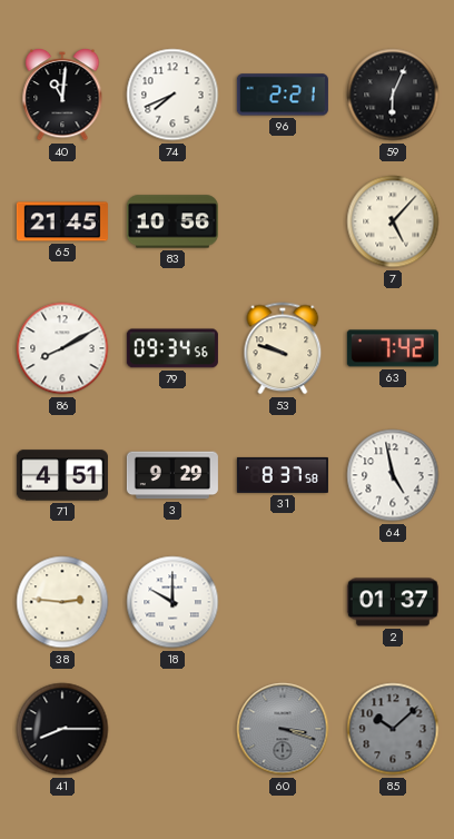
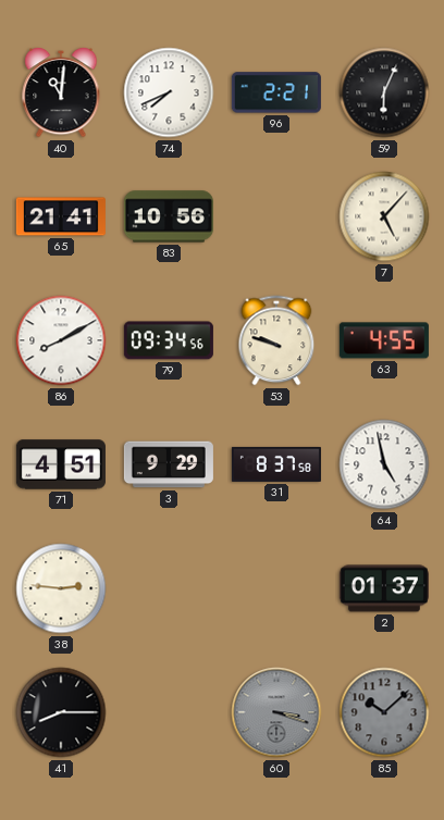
65: 21:45 -> 21:41
63: 7:42 -> 4:55
18: 10:00 -> none
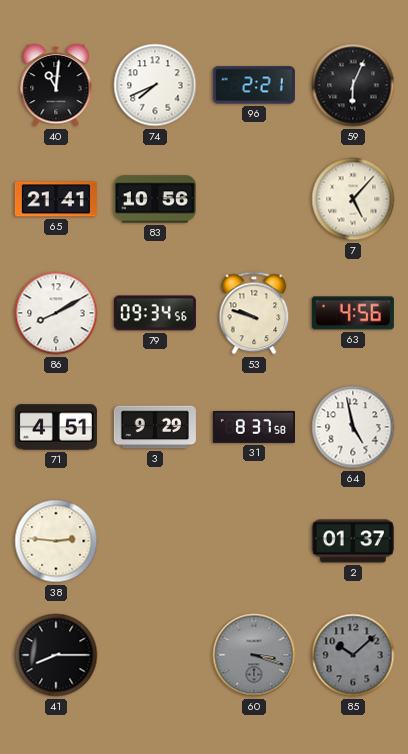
63: 4:55 -> 4:56
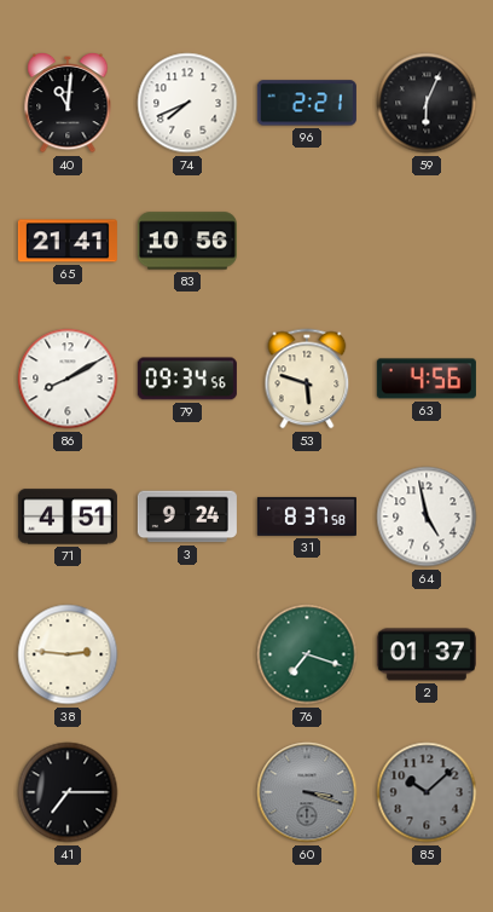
7: 5:07 -> none
53: 9:48 -> 5:48
3: 9:29 -> 9:24
76: none -> 7:18
41: 8:15 -> 7:15
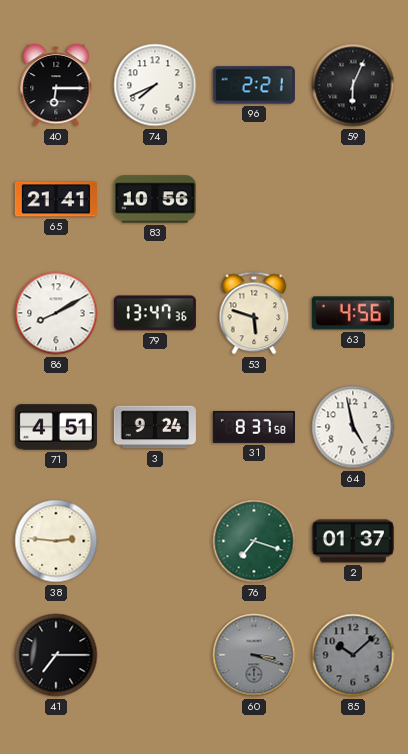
40: 11:01 -> 6:15
79: 09:34 -> 13:47
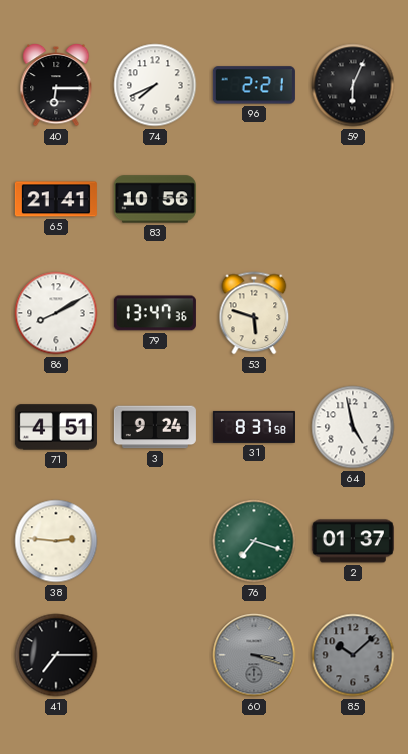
63: 4:56 -> none
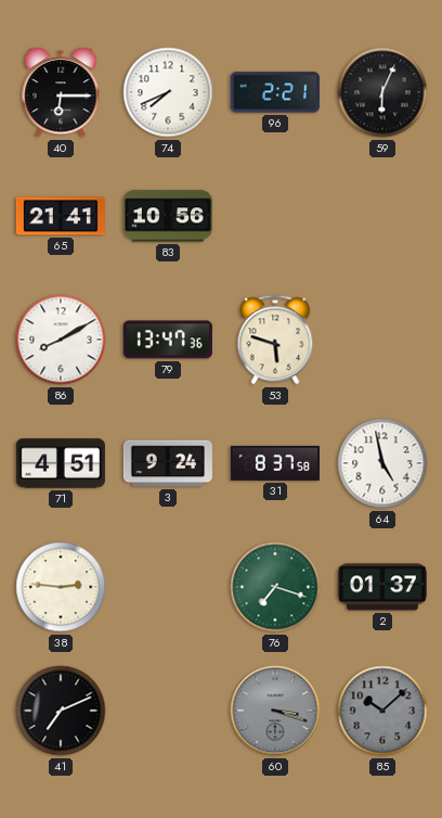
41: 7:15 -> 7:11
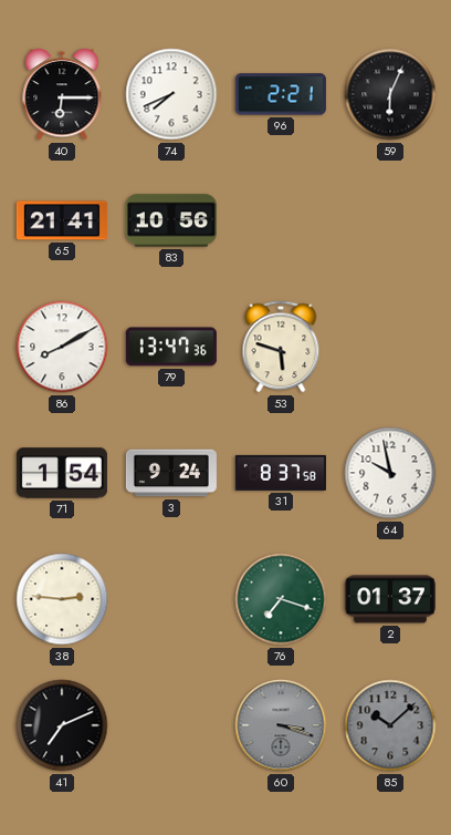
71: 4:51 -> 1:54
64: 4:58 -> 9:58
